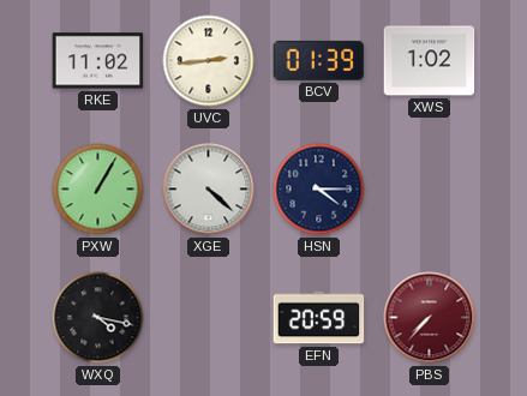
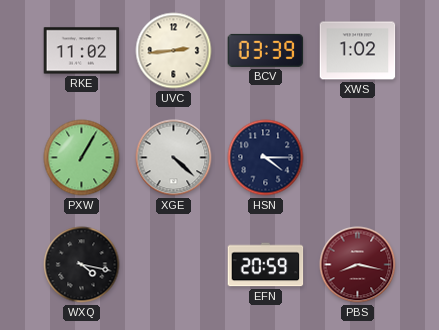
BCV: 01:39 -> 03:39
PBS: 7:37 -> 8:17
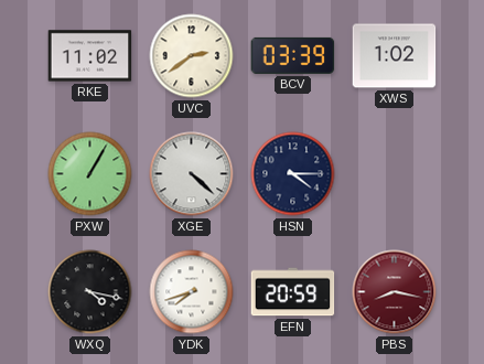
UVC: 2:44 -> 2:39
YDK: none -> 7:42
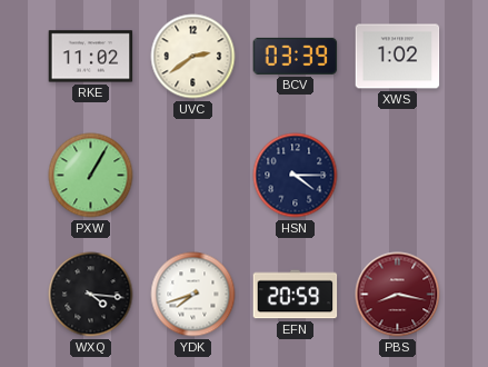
XGE: 4:22 -> none
WXQ: 4:17 -> 4:16
